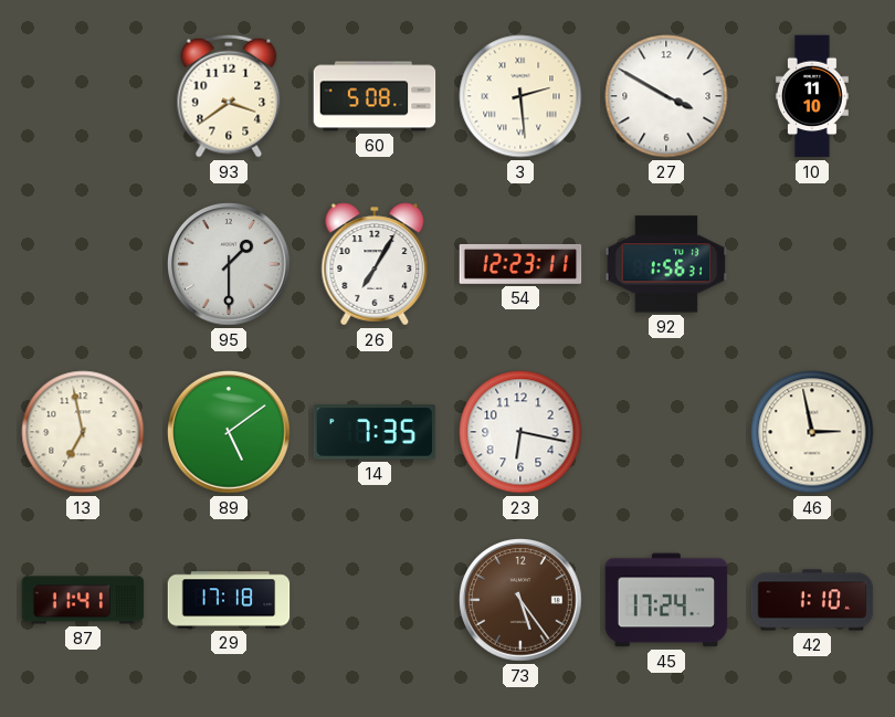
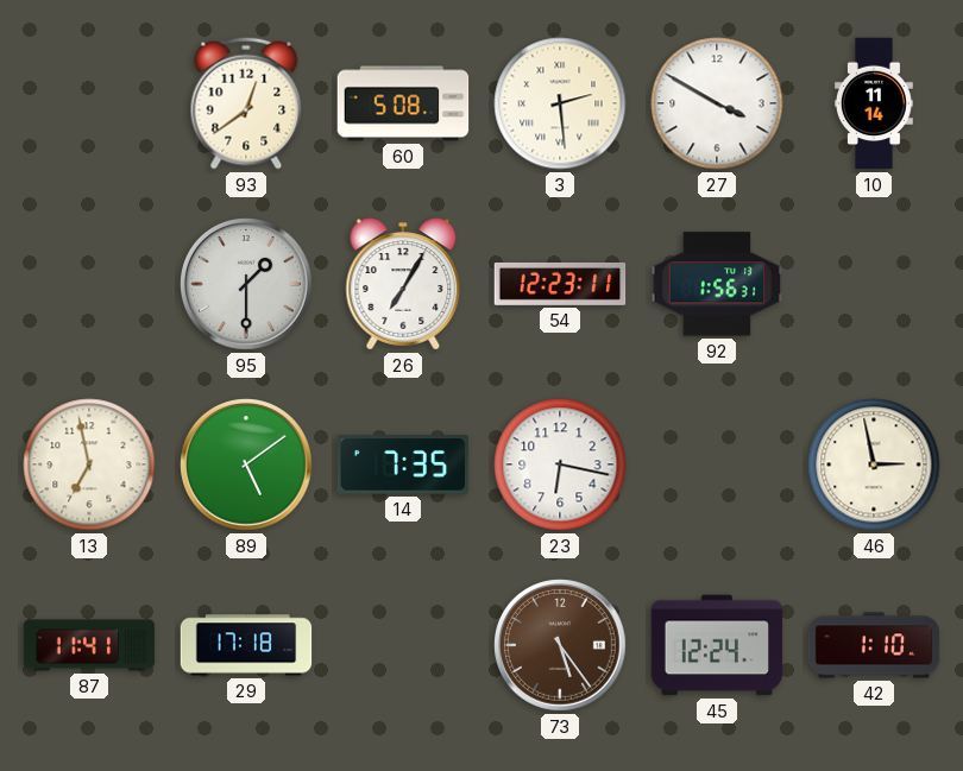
93: 3:39 -> 12:39
10: 11:10 -> 11:14
45: 17:24 -> 12:24
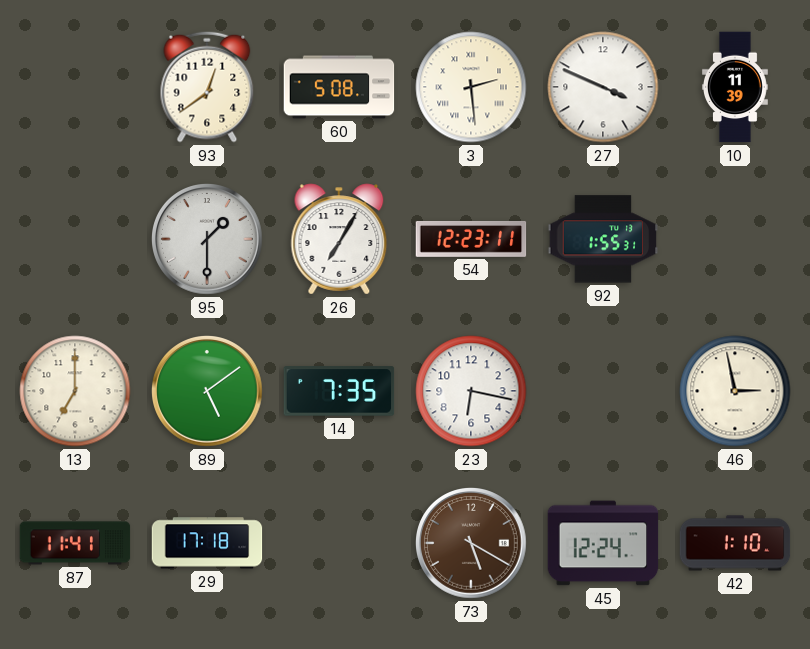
27: 3:50 -> 3:49
10: 11:14 -> 11:39
92: 1:56 -> 1:55
13: 6:58 -> 7:00
73: 5:24 -> 5:20
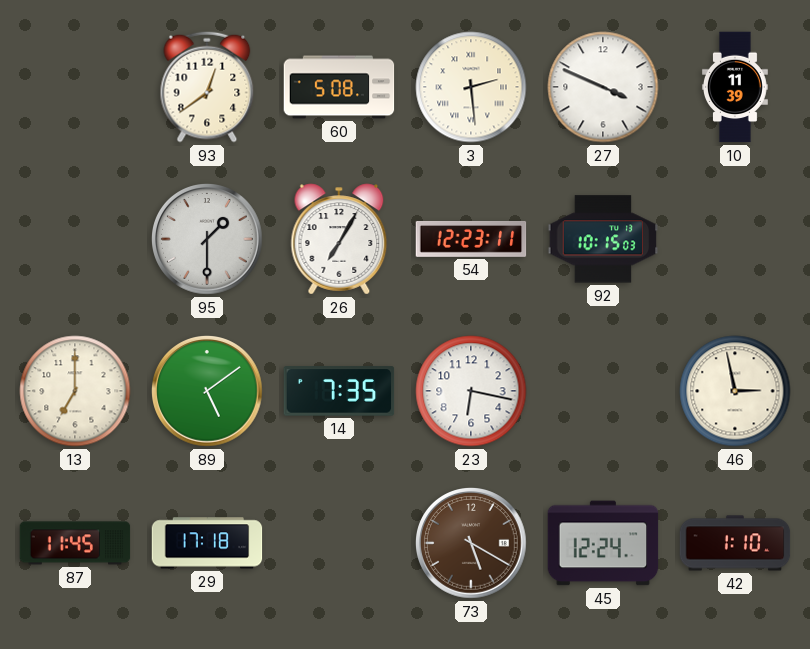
92: 1:55 -> 10:15
87: 11:41 -> 11:45
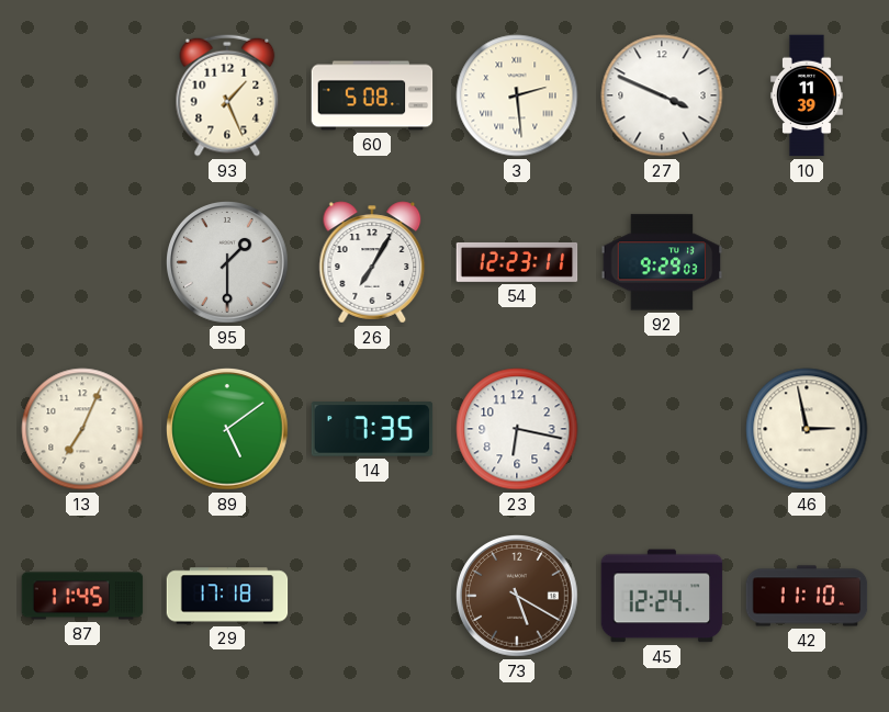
93: 12:39 -> 1:26
92: 10:15 -> 9:29
13: 7:00 -> 7:04
42: 1:10 -> 11:10
